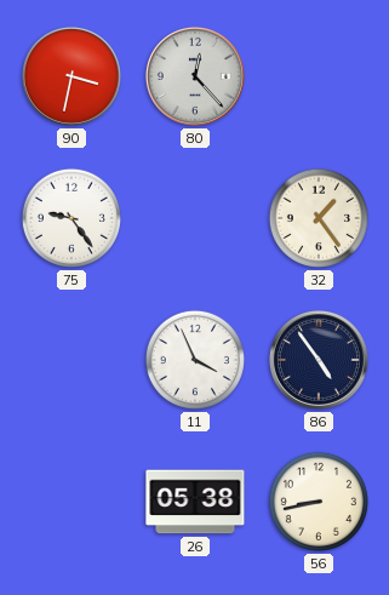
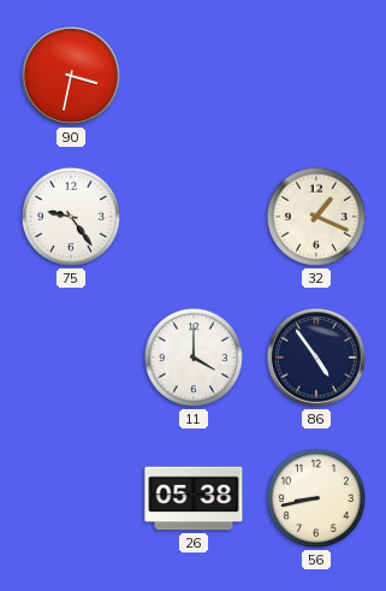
80: 12:23 -> none
32: 1:24 -> 1:19
11: 3:56 -> 4:00
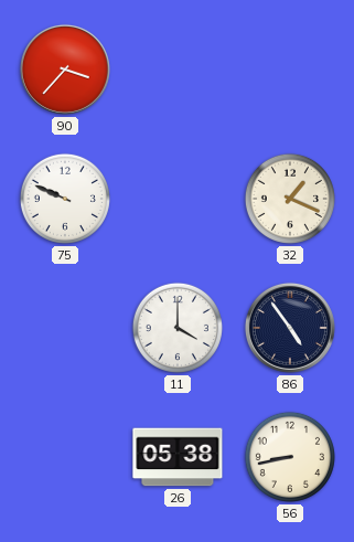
90: 3:32 -> 3:37
75: 9:24 -> 9:49
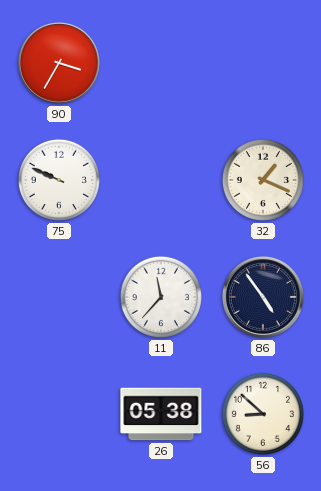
90: 3:37 -> 3:35
11: 4:00 -> 11:37
56: 8:43 -> 8:52
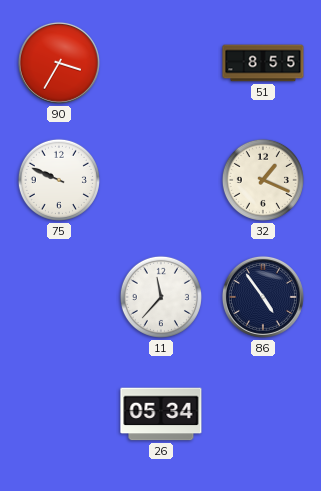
51: none -> 8:55
26: 05:38 -> 05:34
56: 8:52 -> none
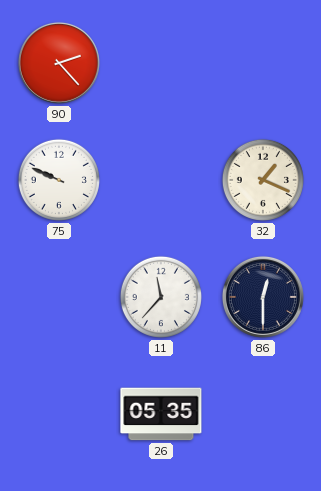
90: 3:35 -> 2:23
51: 8:55 -> none
86: 4:54 -> 12:30
26: 05:34 -> 05:35
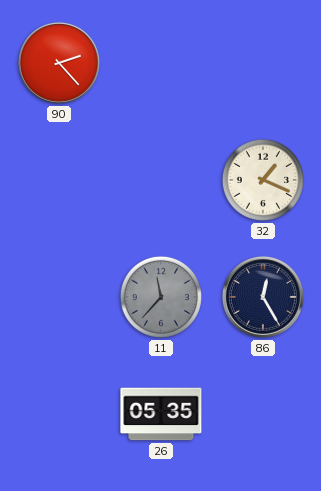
75: 9:49 -> none
11 dial: white -> grey
86: 12:30 -> 12:25
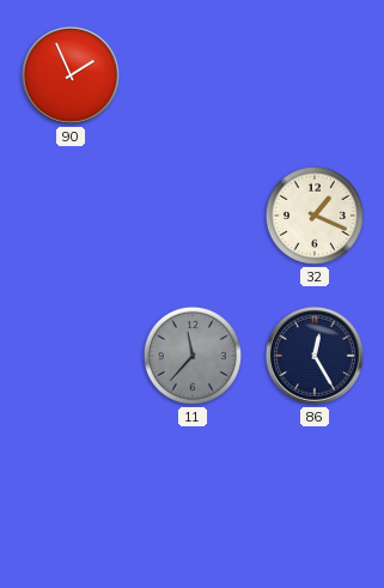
90: 2:23 -> 1:56
26: 05:35 -> none
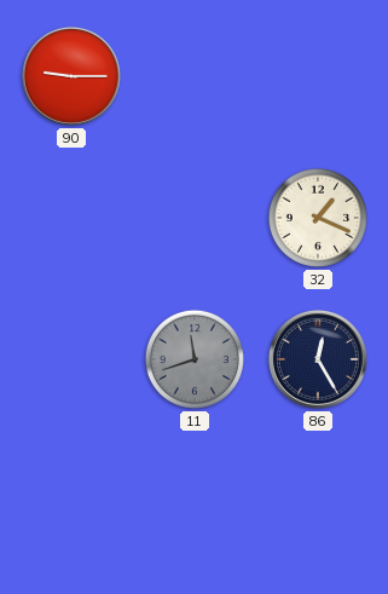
90: 1:56 -> 9:15
11: 11:37 -> 11:42
